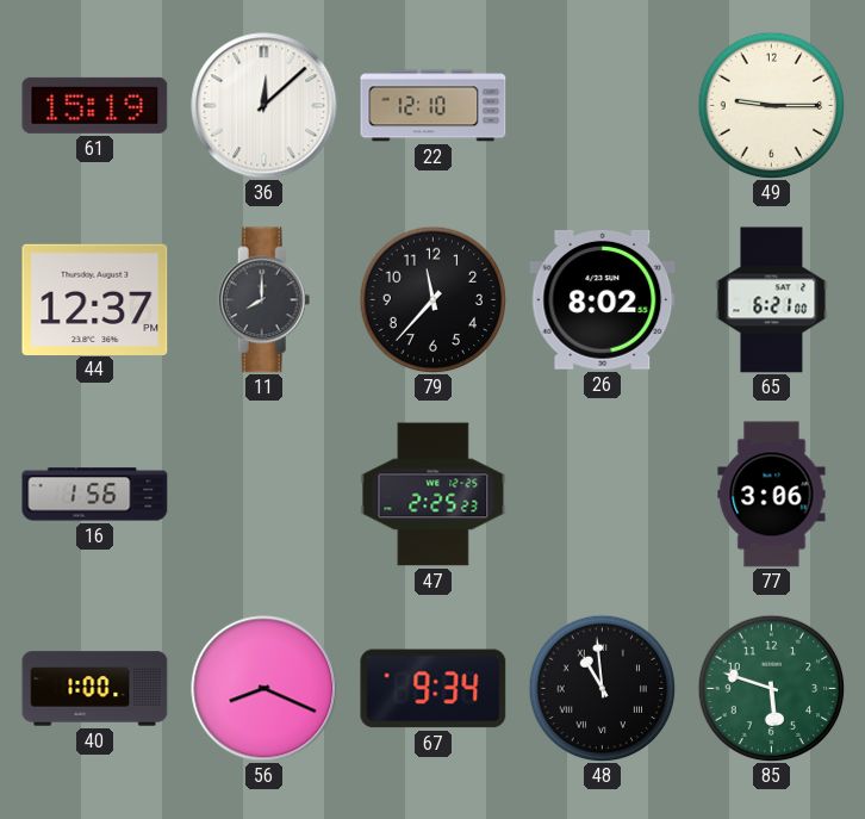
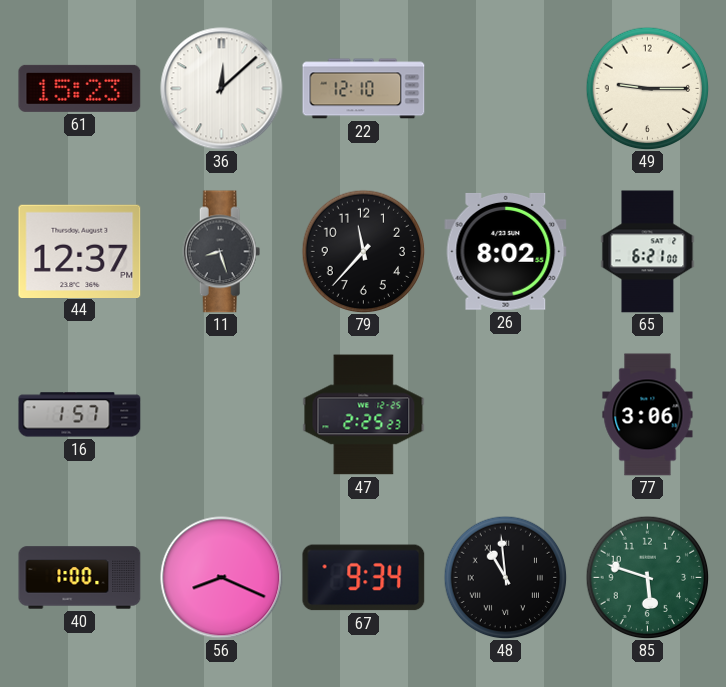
61: 15:19 -> 15:23
11: 8:00 -> 8:27
16: 1:56 -> 1:57
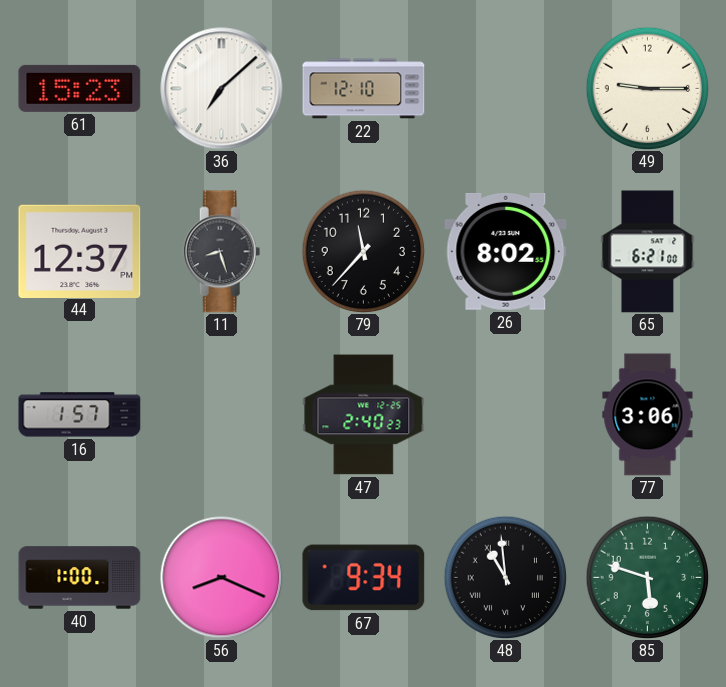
36: 12:08 -> 7:08
47: 2:25 -> 2:40
